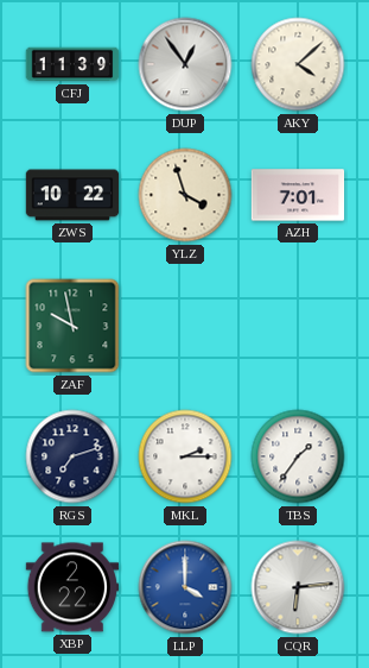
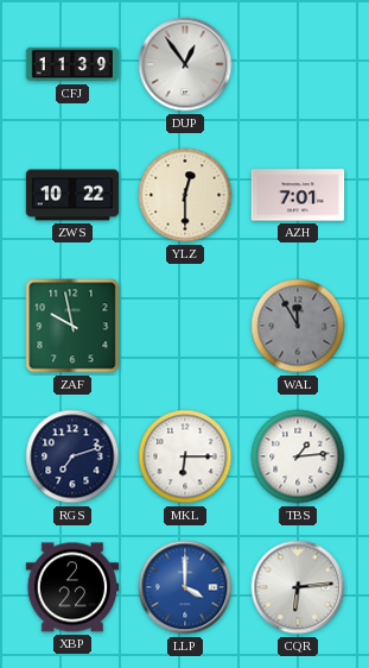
AKY: 4:08 -> none
YLZ: 3:57 -> 12:30
WAL: none -> 11:55
MKL: 2:15 -> 6:15
TBS: 1:36 -> 1:14
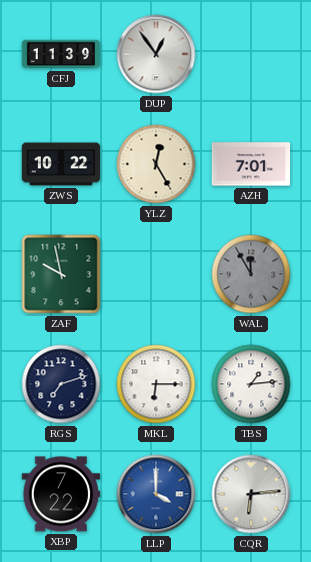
YLZ: 12:30 -> 12:25
XBP: 2:22 -> 7:22
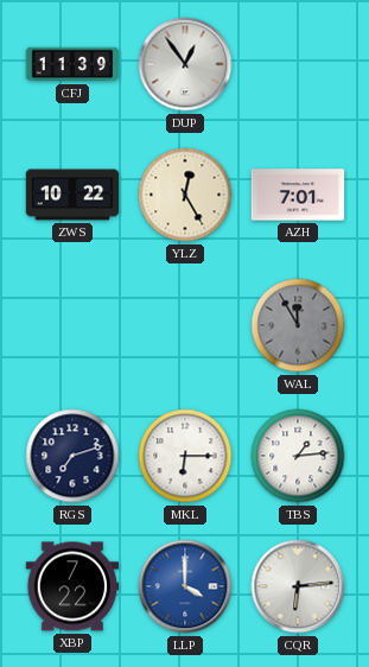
ZAF: 9:58 -> none
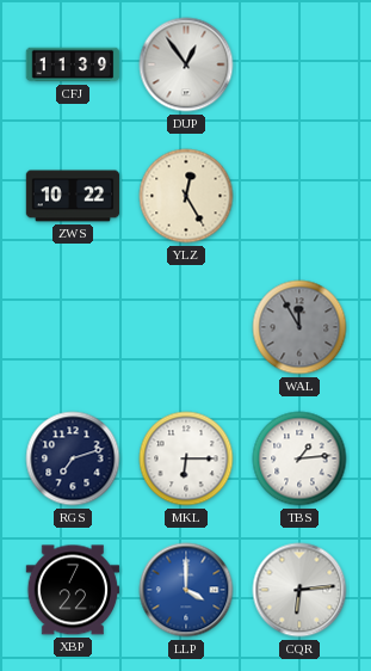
AZH: 7:01 -> none
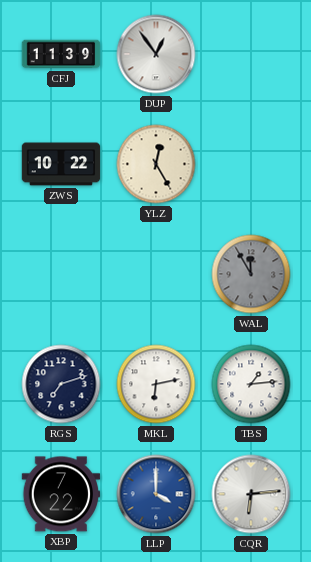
MKL: 6:15 -> 6:13
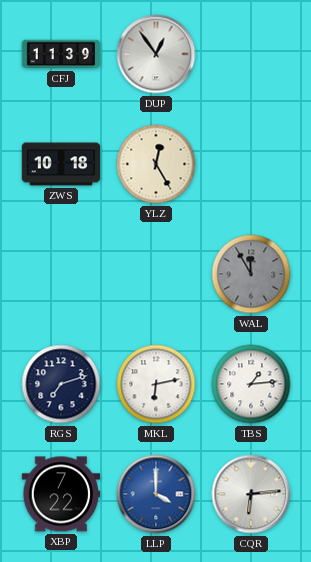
ZWS: 10:22 -> 10:18
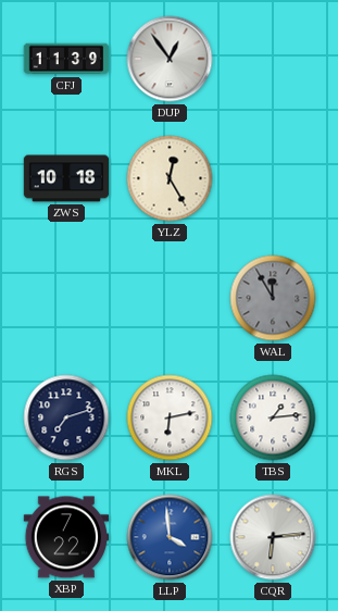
LLP: 4:00 -> 3:59
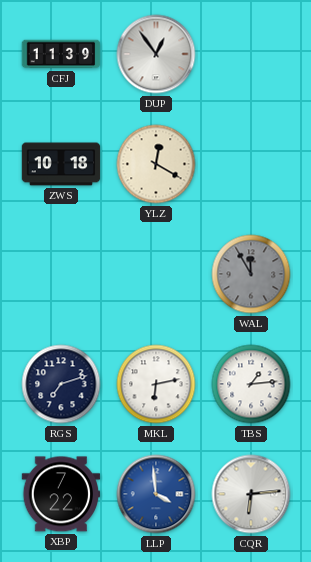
YLZ: 12:25 -> 12:20
